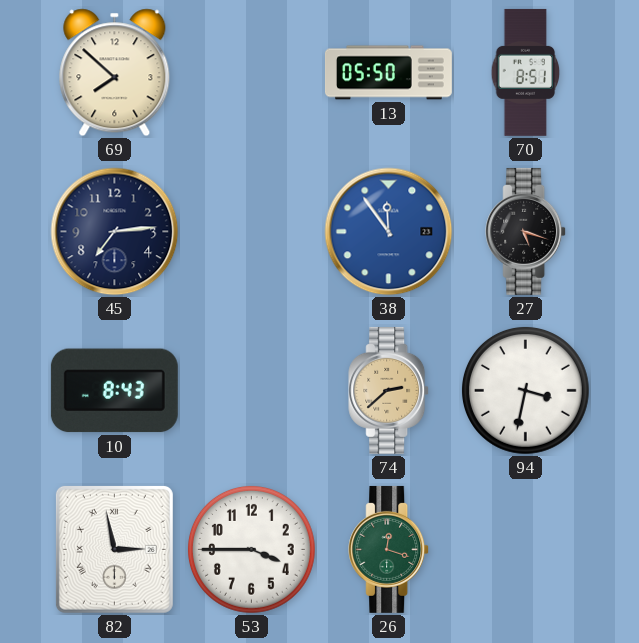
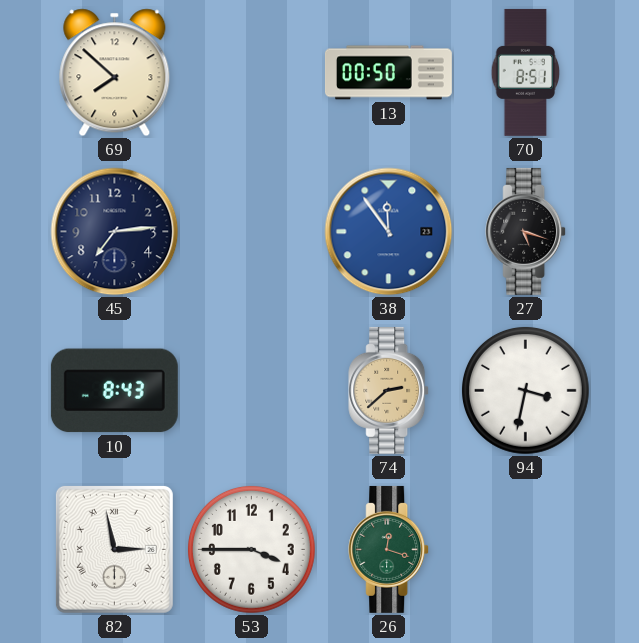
13: 05:50 -> 00:50
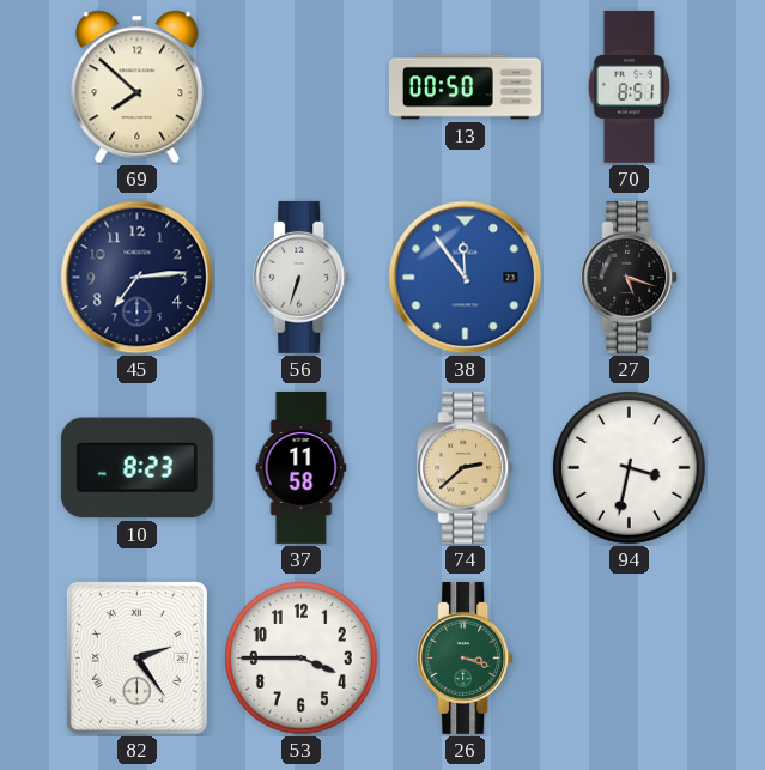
56: none -> 6:33
10: 8:43 -> 8:23
37: none -> 11:58
82: 2:58 -> 2:24
26: 12:18 -> 3:18
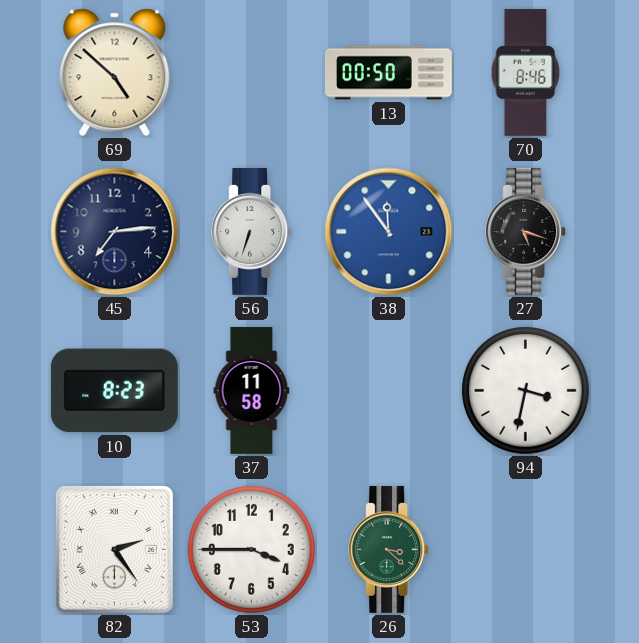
69: 7:52 -> 4:52
70: 8:51 -> 8:46
74: 2:38 -> none
26: 3:18 -> 3:22
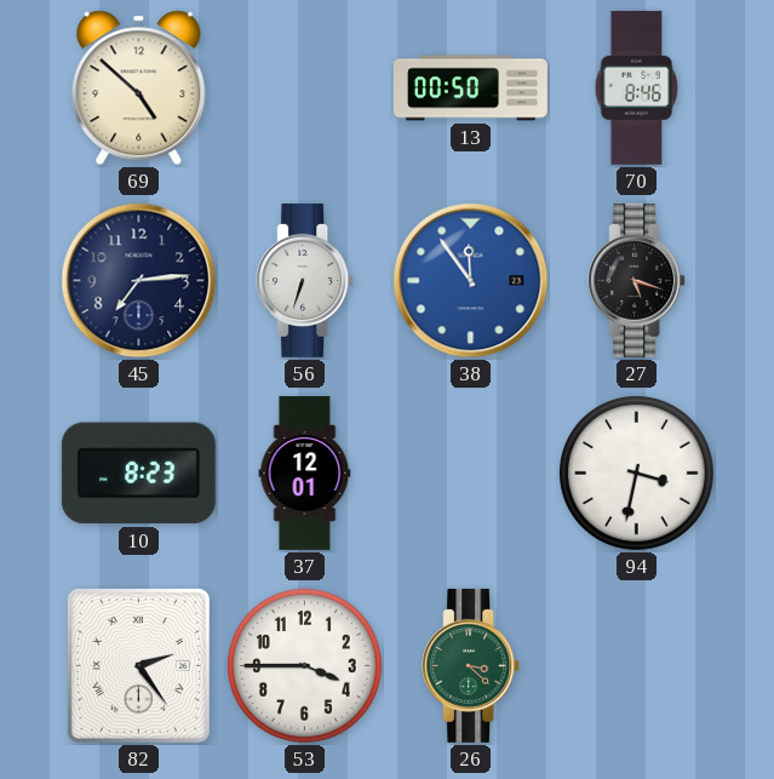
37: 11:58 -> 12:01
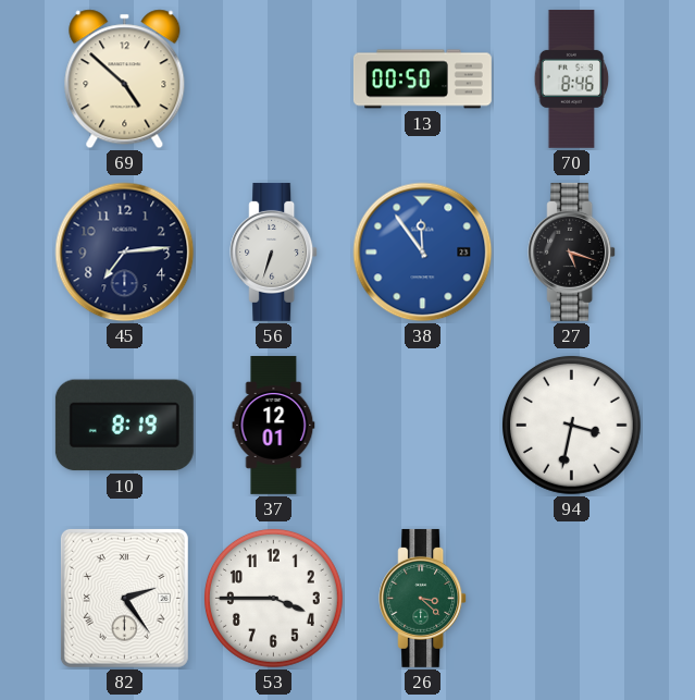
10: 8:23 -> 8:19
